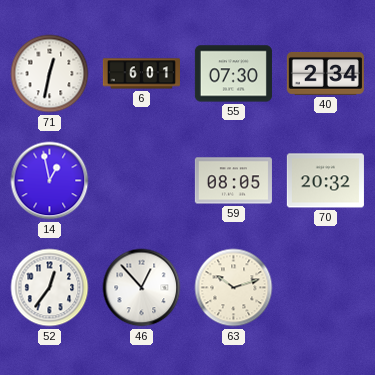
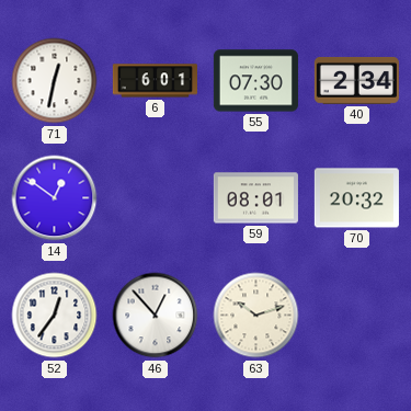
14: 12:58 -> 12:51
59: 08:05 -> 08:01
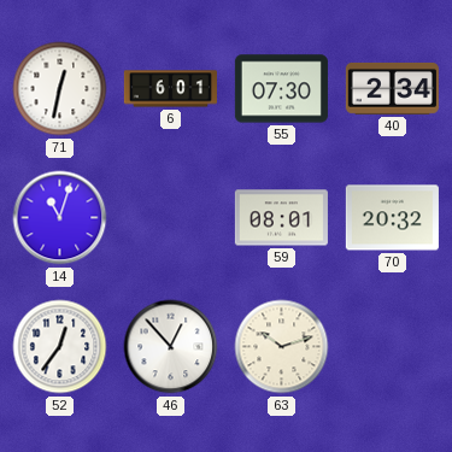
14: 12:51 -> 11:03
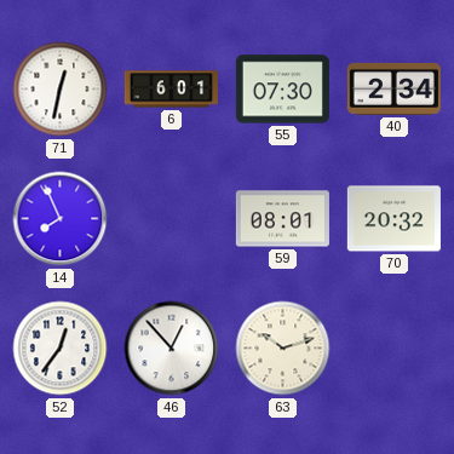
14: 11:03 -> 7:56
